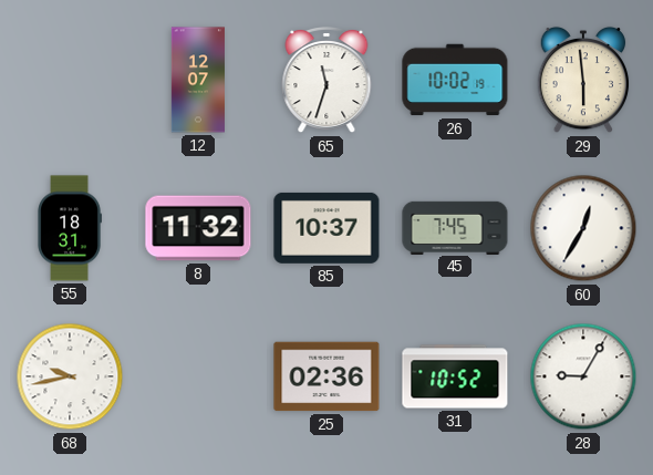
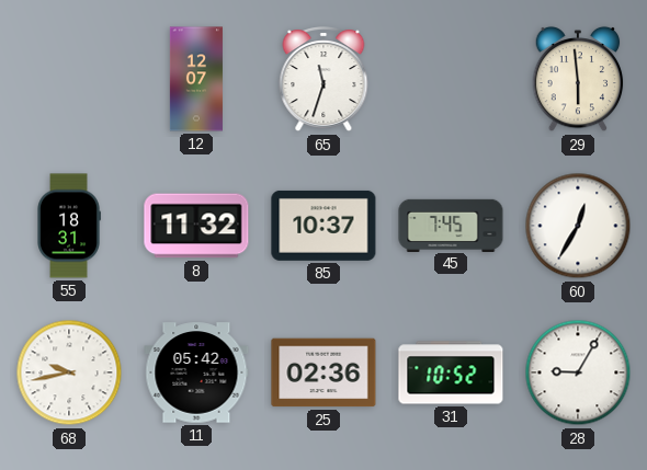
26: 10:02 -> none
11: none -> 05:42
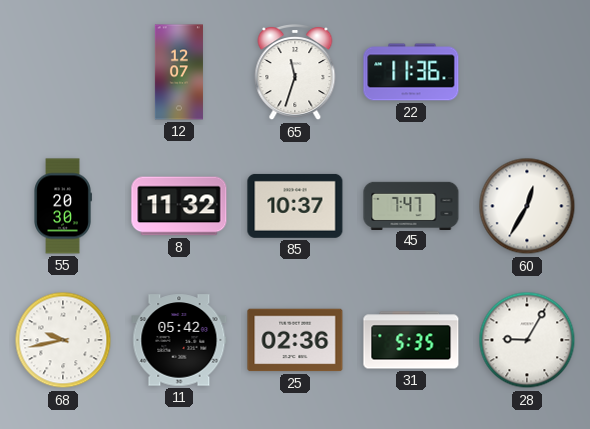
22: none -> 11:36
29: 5:59 -> none
55: 18:31 -> 20:30
45: 7:45 -> 7:47
31: 10:52 -> 5:35
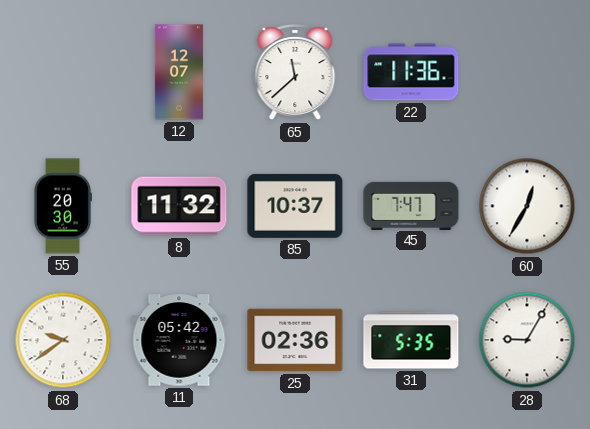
65: 11:33 -> 11:38
68: 9:43 -> 9:39
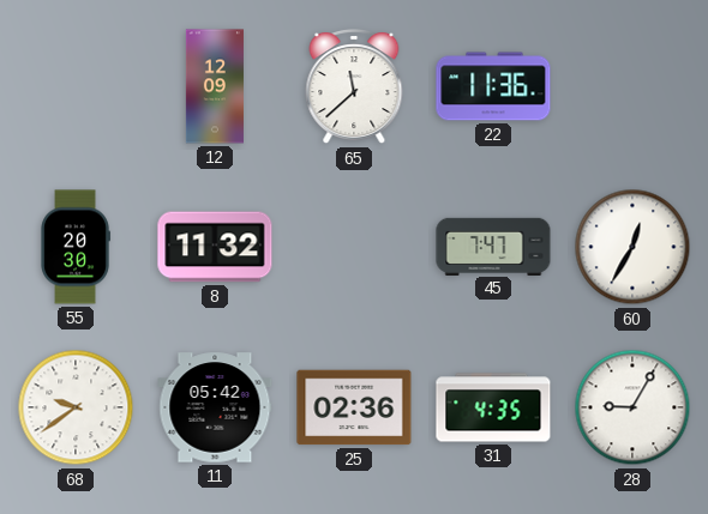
12: 12:07 -> 12:09
85: 10:37 -> none
31: 5:35 -> 4:35
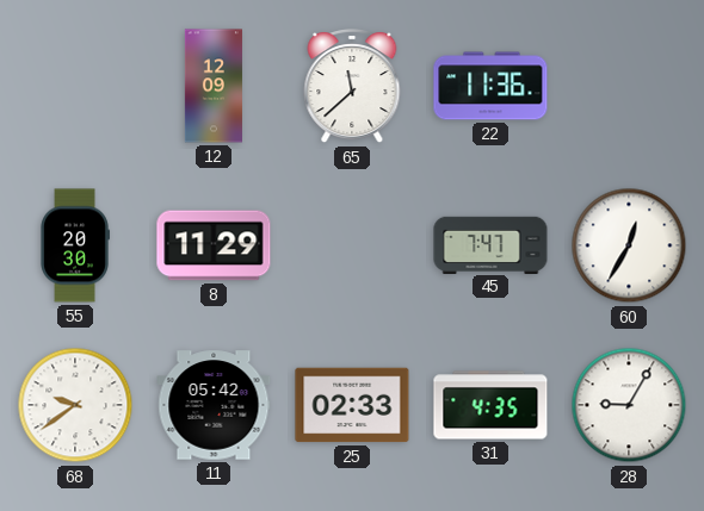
8: 11:32 -> 11:29
25: 02:36 -> 02:33
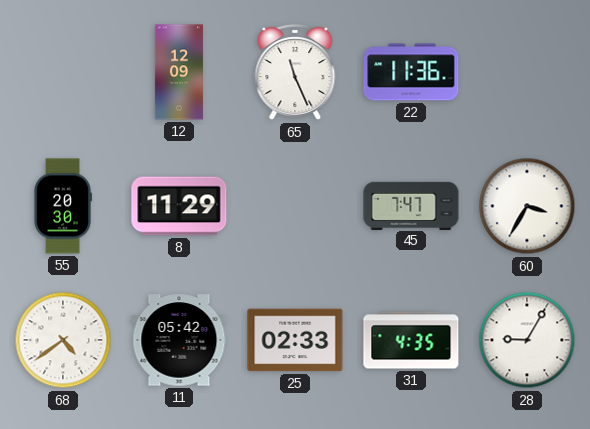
65: 11:38 -> 11:26
60: 12:35 -> 3:35
68: 9:39 -> 4:39
